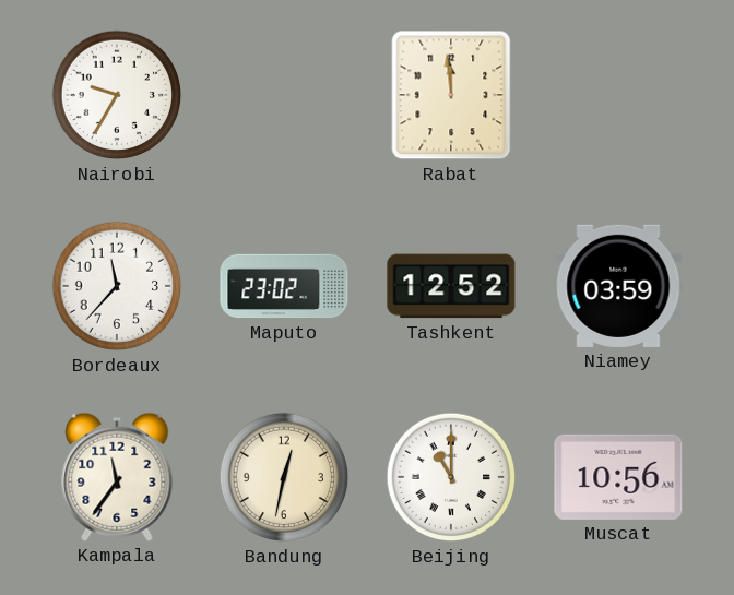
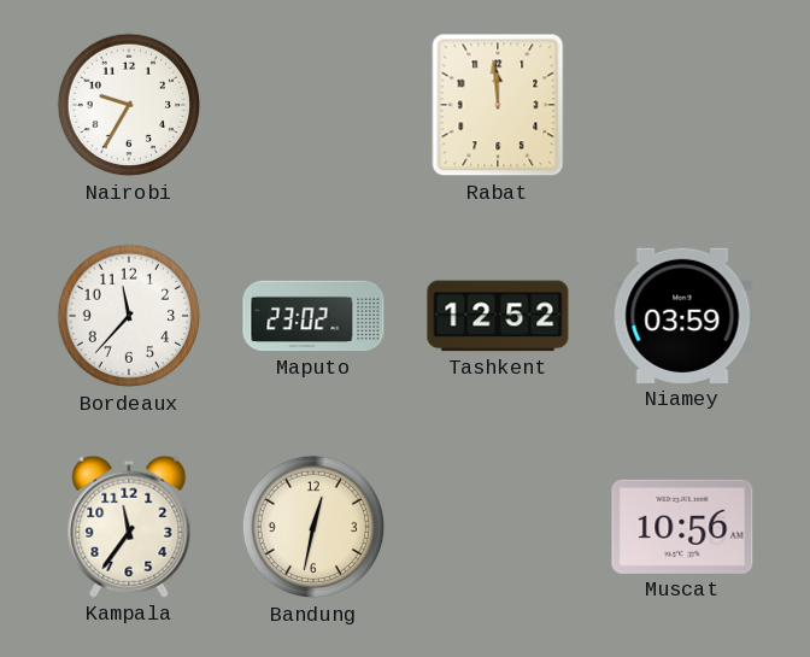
Beijing: 11:00 -> none
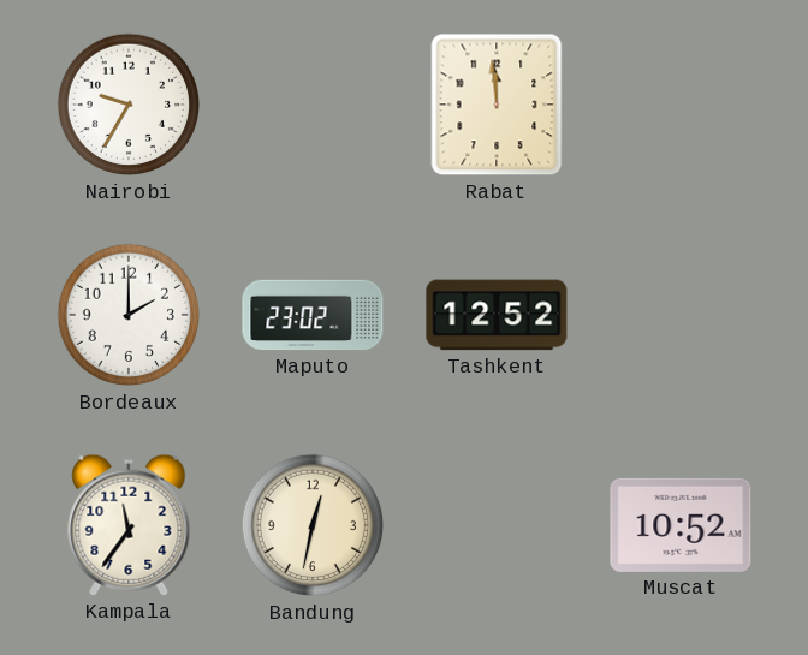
Bordeaux: 11:37 -> 2:00
Niamey: 03:59 -> none
Muscat: 10:56 -> 10:52
